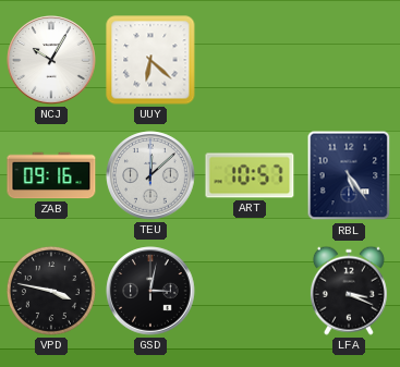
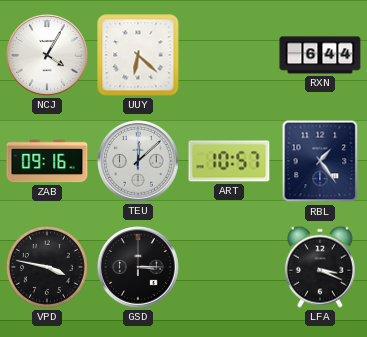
NCJ: 10:05 -> 4:05
RXN: none -> 6:44
RBL: 5:24 -> 1:24
GSD: 3:02 -> 3:15
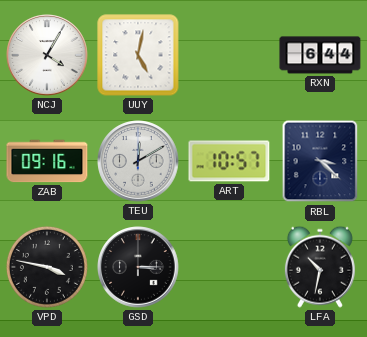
UUY: 6:22 -> 5:02
TEU: 12:08 -> 12:10
RBL: 1:24 -> 3:22
LFA: 3:19 -> 10:32
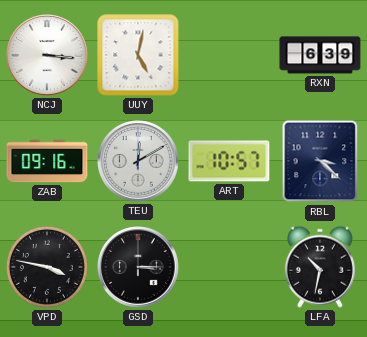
NCJ: 4:05 -> 3:16
RXN: 6:44 -> 6:39
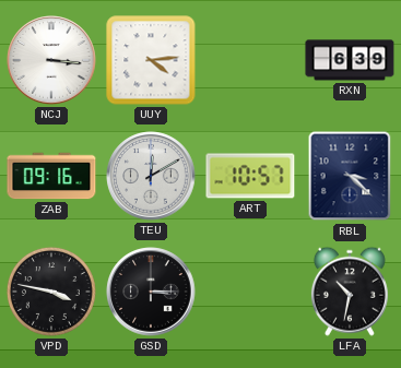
UUY: 5:02 -> 4:14
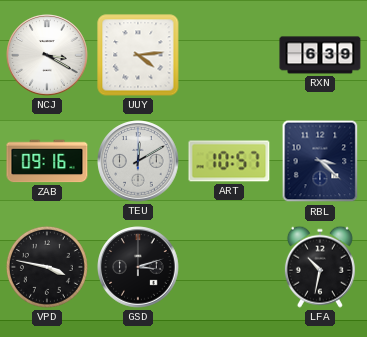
NCJ: 3:16 -> 3:20
GSD: 3:15 -> 3:12
